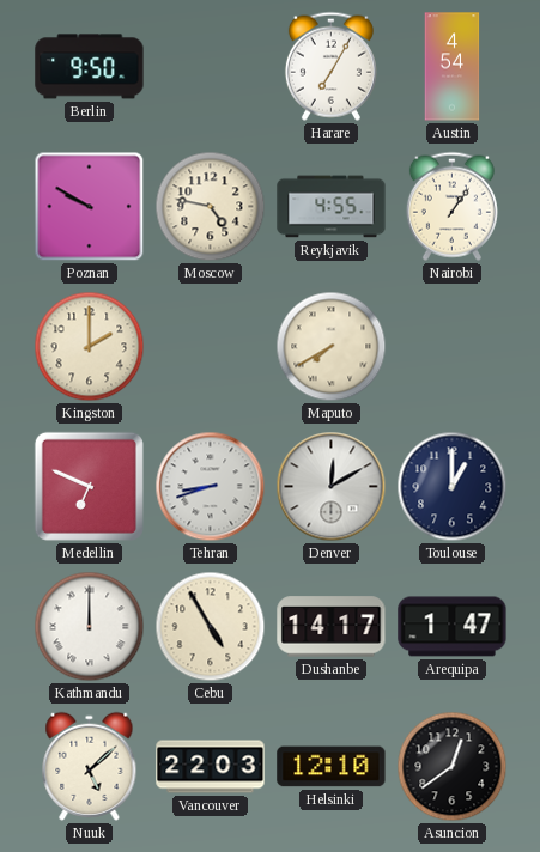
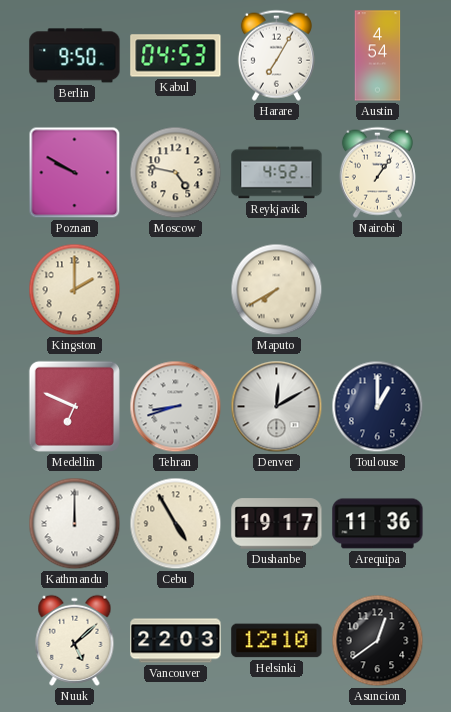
Kabul: none -> 04:53
Reykjavik: 4:55 -> 4:52
Dushanbe: 14:17 -> 19:17
Arequipa: 1:47 -> 11:36
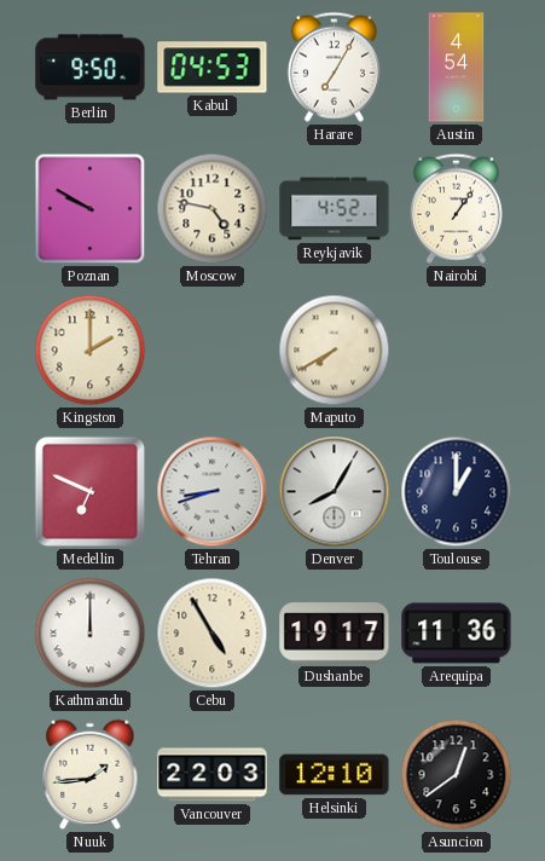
Denver: 12:10 -> 8:05
Nuuk: 5:08 -> 1:44
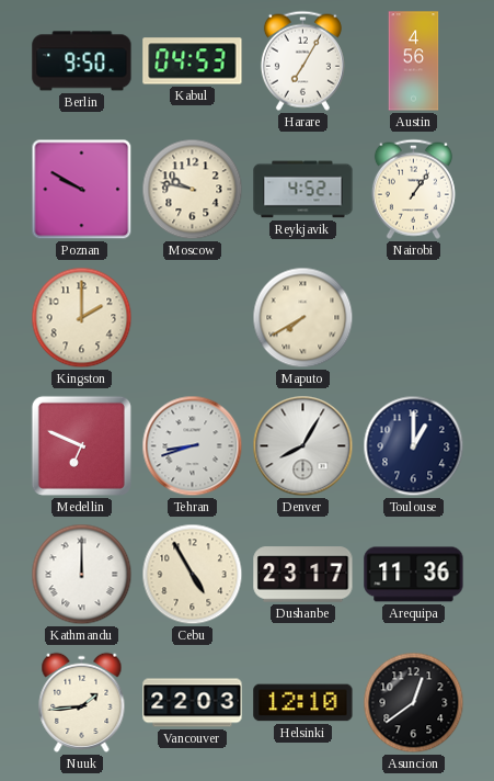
Austin: 4:54 -> 4:56
Moscow: 4:47 -> 9:47
Dushanbe: 19:17 -> 23:17
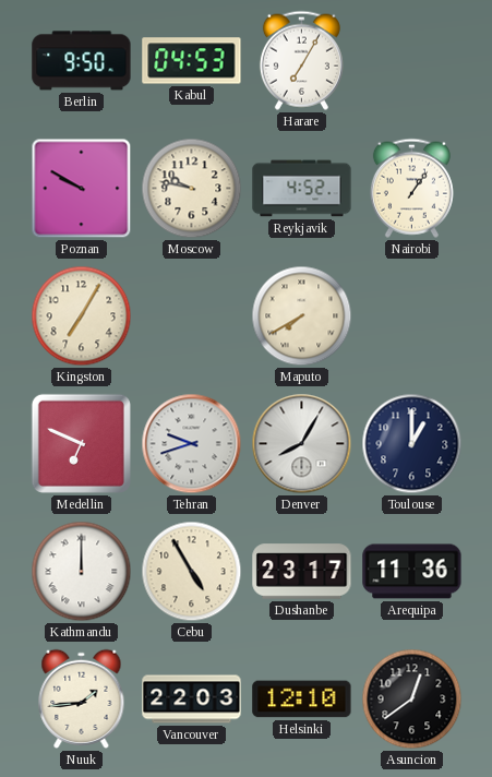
Austin: 4:56 -> none
Kingston: 2:00 -> 7:05
Tehran: 8:42 -> 9:42
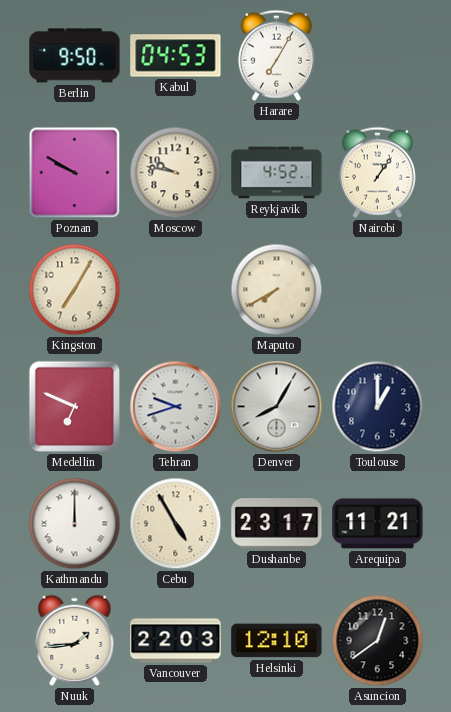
Arequipa: 11:36 -> 11:21
